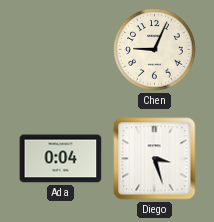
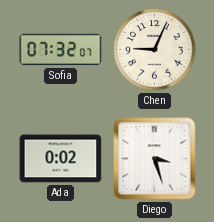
Sofia: none -> 07:32
Ada: 0:04 -> 0:02
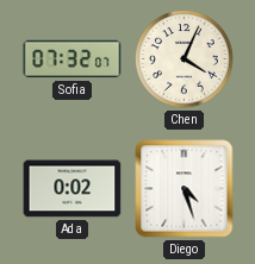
Chen: 9:04 -> 4:04
Diego: 3:27 -> 4:27
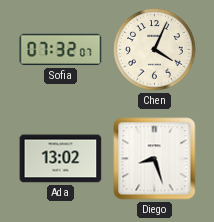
Ada: 0:02 -> 13:02
Diego: 4:27 -> 8:27
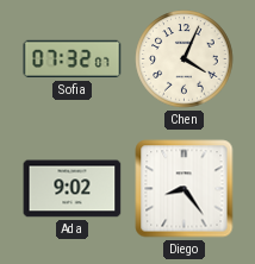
Ada: 13:02 -> 9:02
Diego: 8:27 -> 8:24
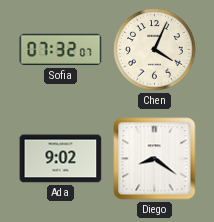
Diego: 8:24 -> 8:21
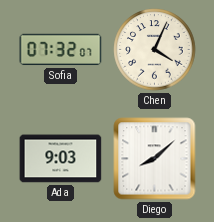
Ada: 9:02 -> 9:03
Diego: 8:21 -> 8:08
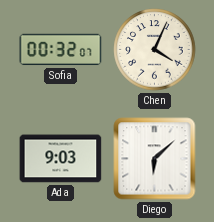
Sofia: 07:32 -> 00:32
Diego: 8:08 -> 6:08
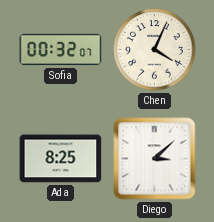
Ada: 9:03 -> 8:25
Diego: 6:08 -> 3:08
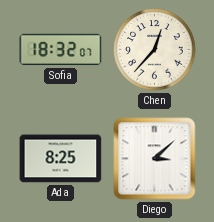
Sofia: 00:32 -> 18:32
Chen: 4:04 -> 12:37
